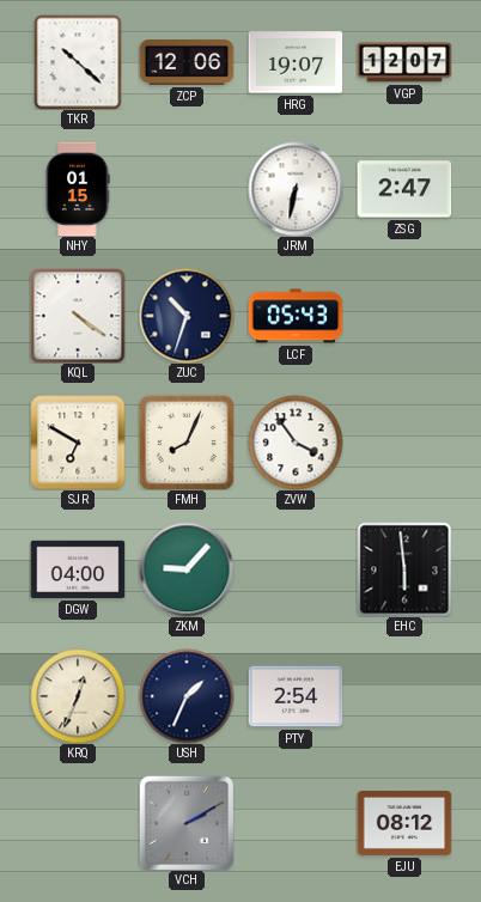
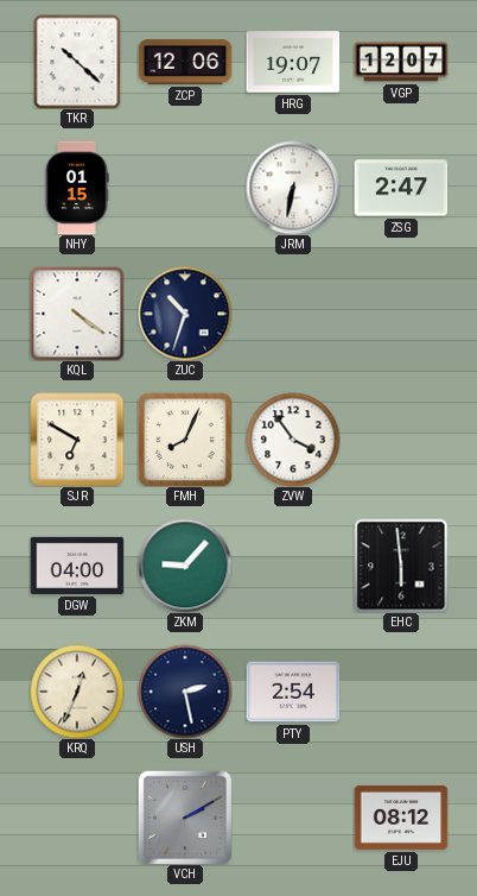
LCF: 05:43 -> none
USH: 1:34 -> 2:28
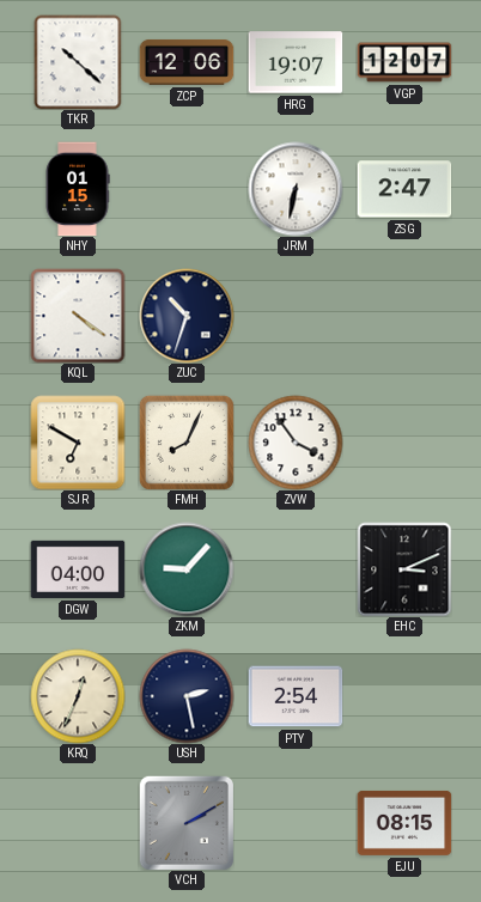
EHC: 5:59 -> 3:11
EJU: 08:12 -> 08:15
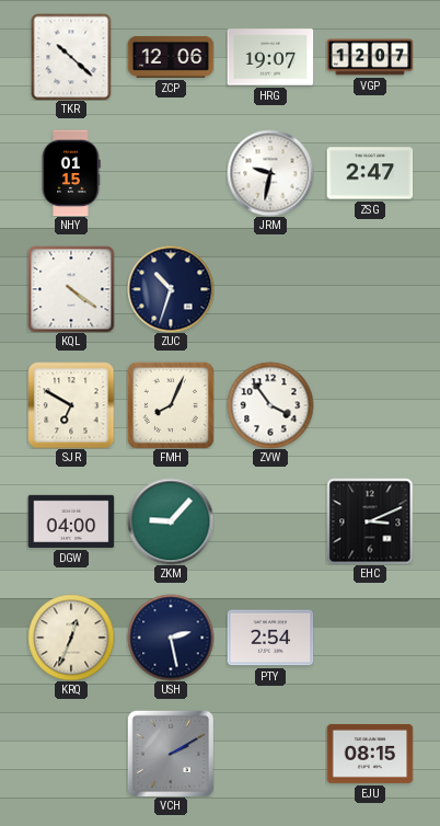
JRM: 6:32 -> 9:32
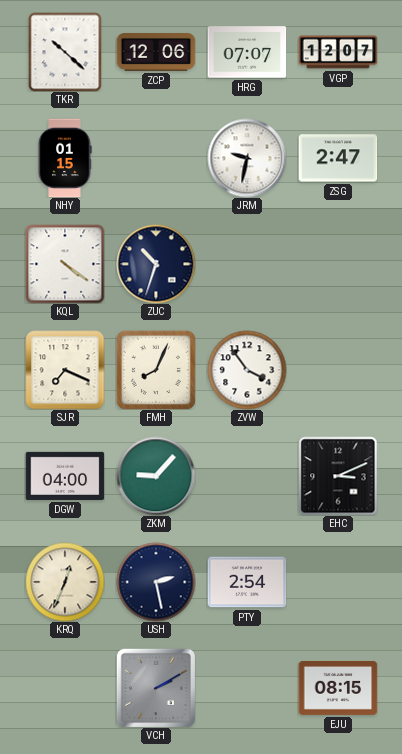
HRG: 19:07 -> 07:07
SJR: 6:50 -> 7:19
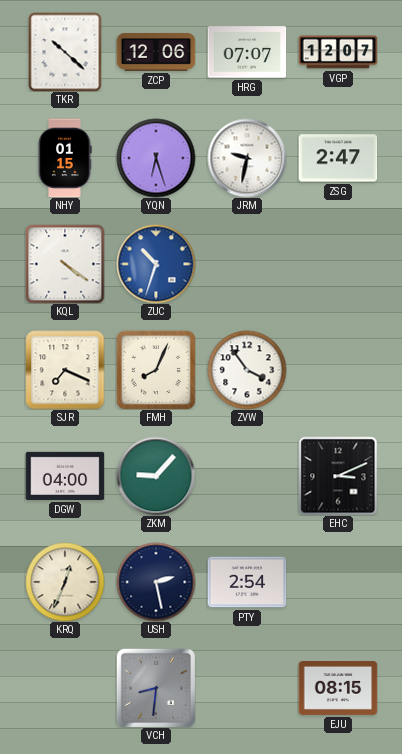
YQN: none -> 6:27
ZUC dial: navy -> blue
VCH: 2:10 -> 8:31
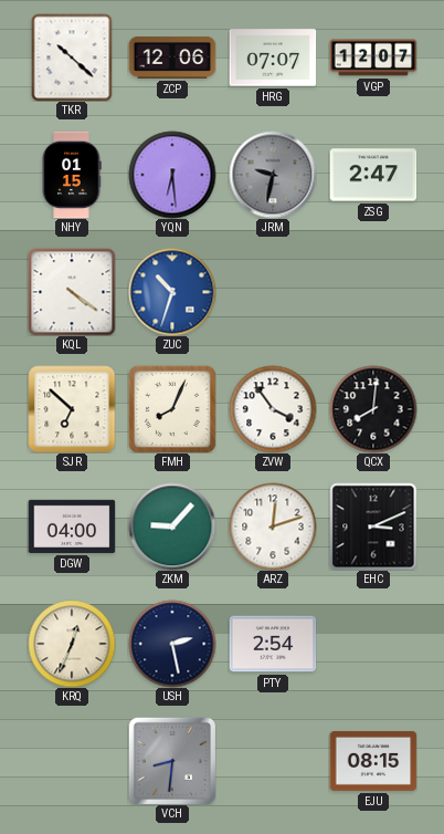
YQN: 6:27 -> 6:29
JRM dial: white -> grey
SJR: 7:19 -> 6:52
QCX: none -> 8:01
ARZ: none -> 12:12
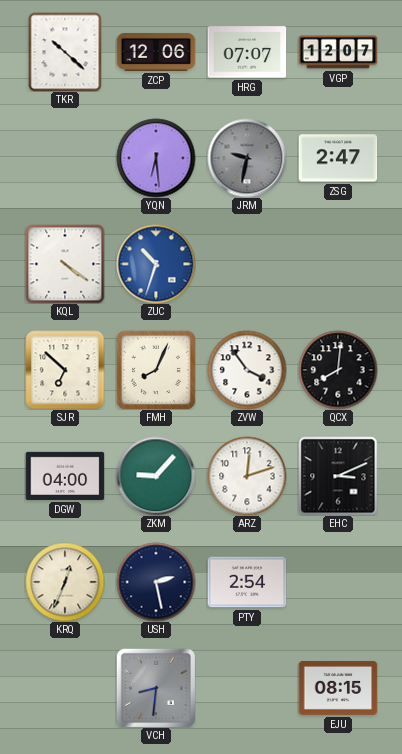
NHY: 01:15 -> none
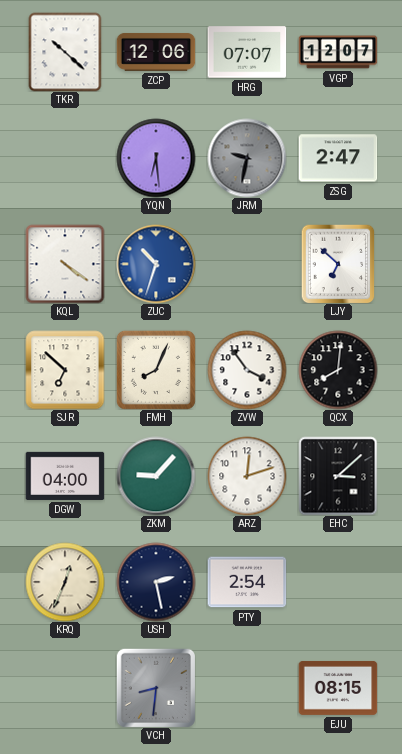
LJY: none -> 6:52
EHC: 3:11 -> 3:08
